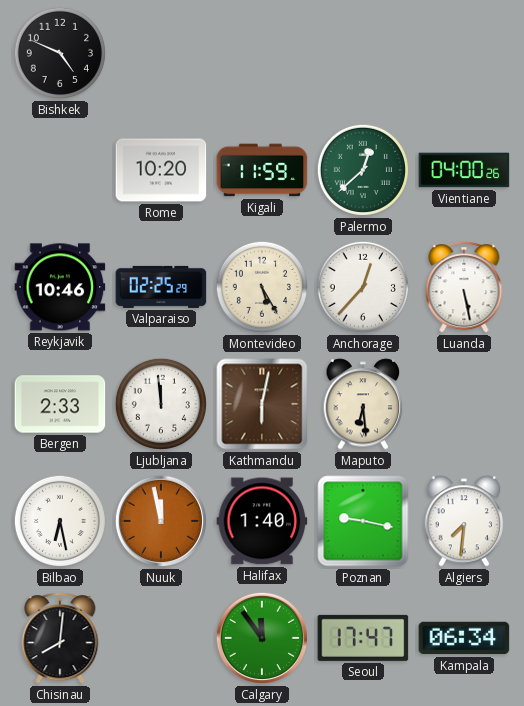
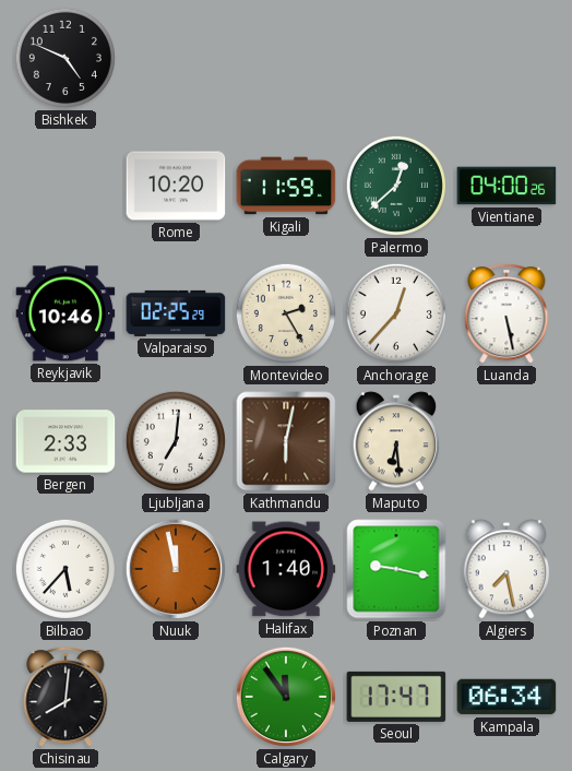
Montevideo: 5:25 -> 2:25
Ljubljana: 11:59 -> 7:01
Bilbao: 6:28 -> 5:37
Algiers: 7:31 -> 7:28
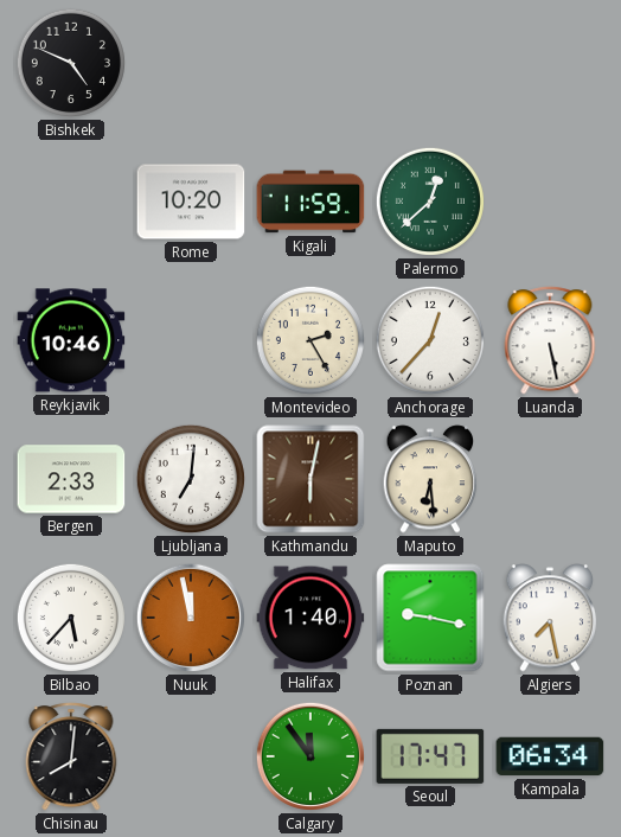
Vientiane: 04:00 -> none
Valparaiso: 02:25 -> none
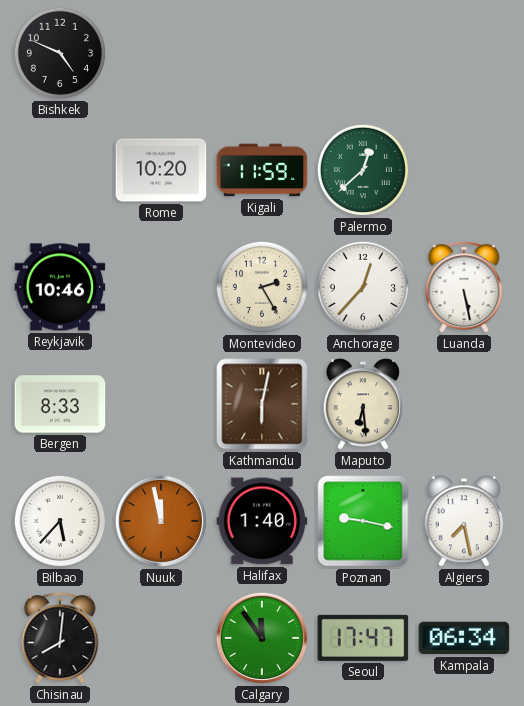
Bergen: 2:33 -> 8:33
Ljubljana: 7:01 -> none
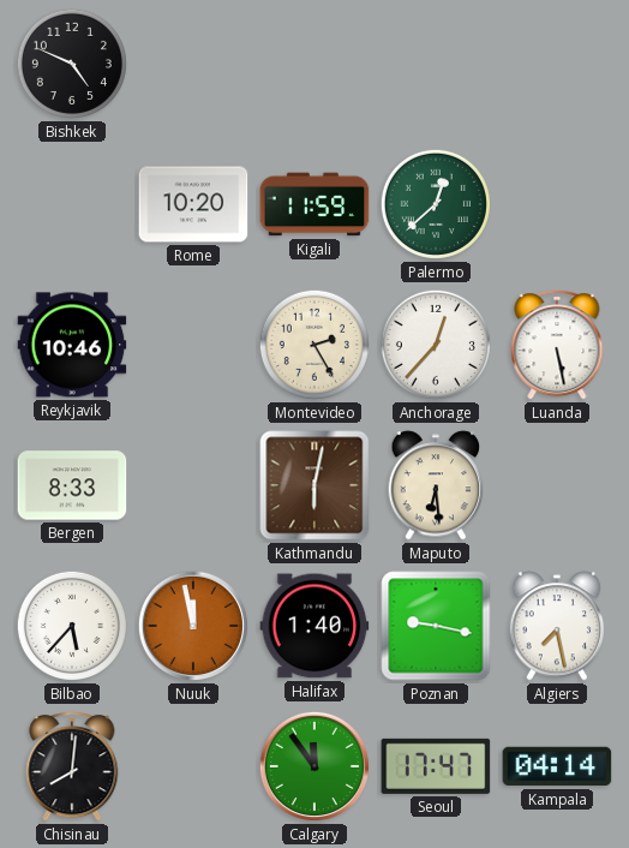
Kampala: 06:34 -> 04:14
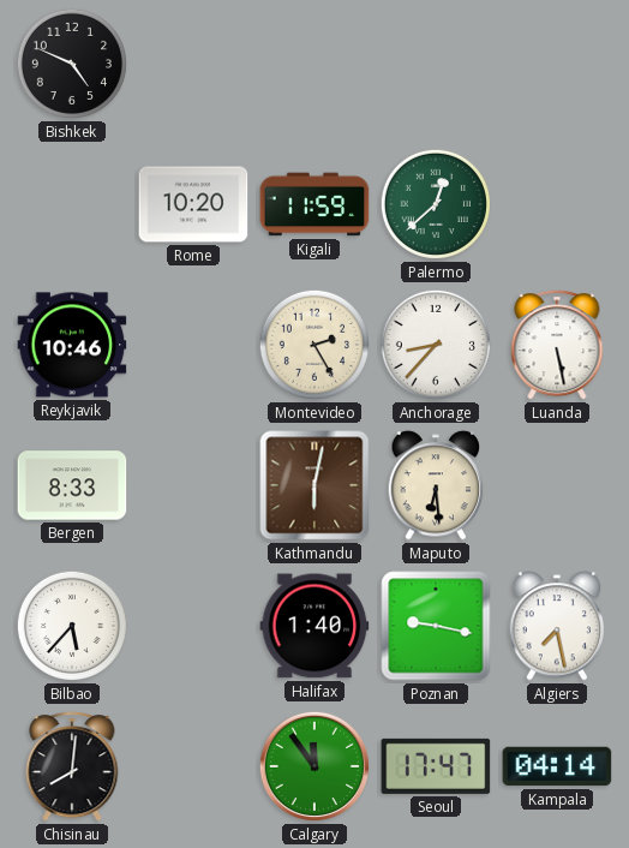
Anchorage: 12:37 -> 8:37
Nuuk: 11:58 -> none
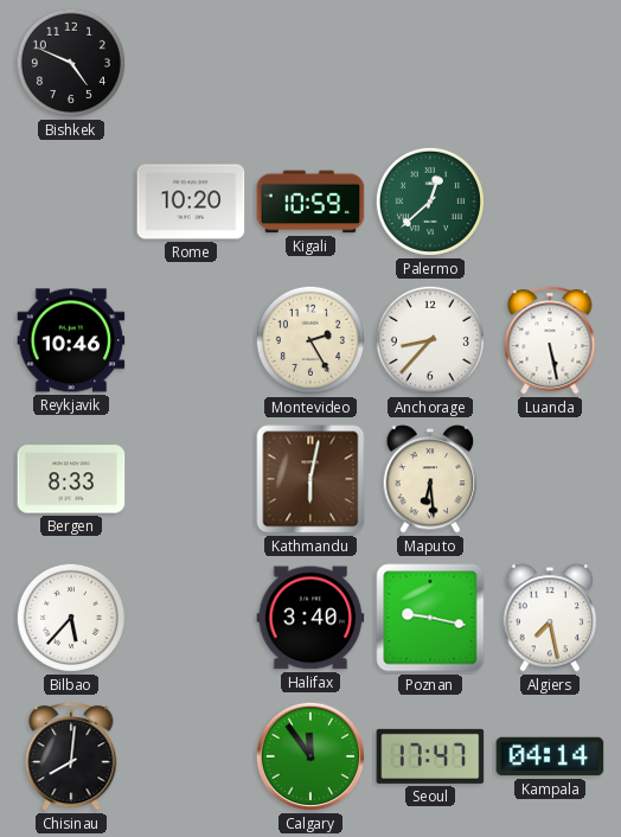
Kigali: 11:59 -> 10:59
Halifax: 1:40 -> 3:40
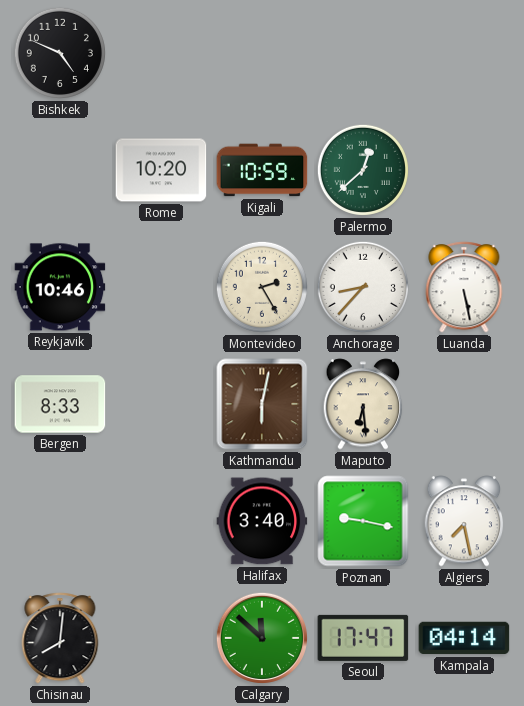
Bilbao: 5:37 -> none
Calgary: 11:54 -> 11:52
